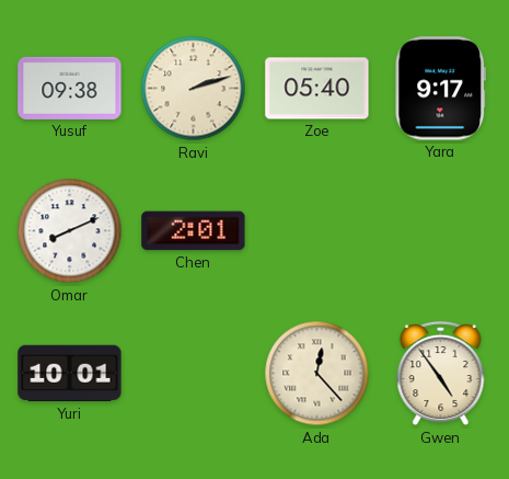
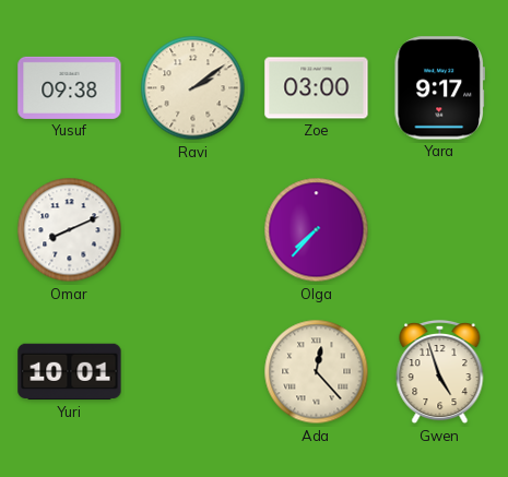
Ravi: 2:12 -> 2:09
Zoe: 05:40 -> 03:00
Chen: 2:01 -> none
Olga: none -> 7:37
Gwen: 4:54 -> 4:57
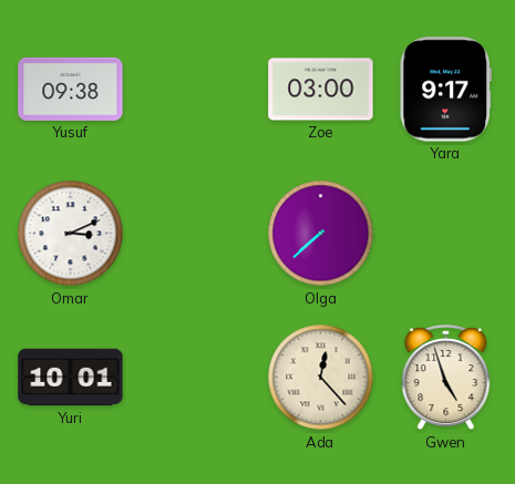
Ravi: 2:09 -> none
Omar: 8:11 -> 3:11
Olga: 7:37 -> 7:38
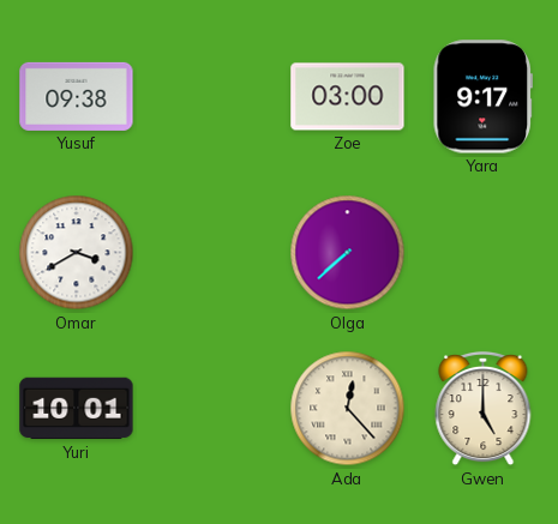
Omar: 3:11 -> 3:40
Gwen: 4:57 -> 5:00
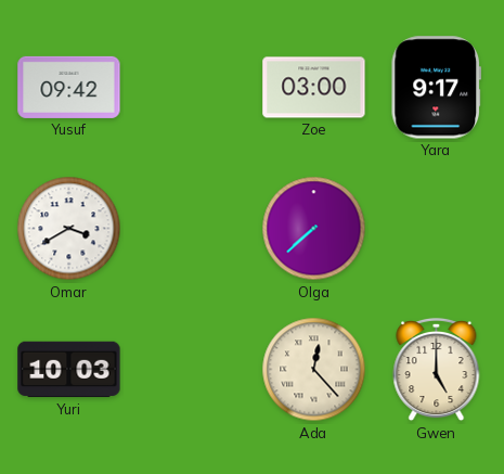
Yusuf: 09:38 -> 09:42
Yuri: 10:01 -> 10:03
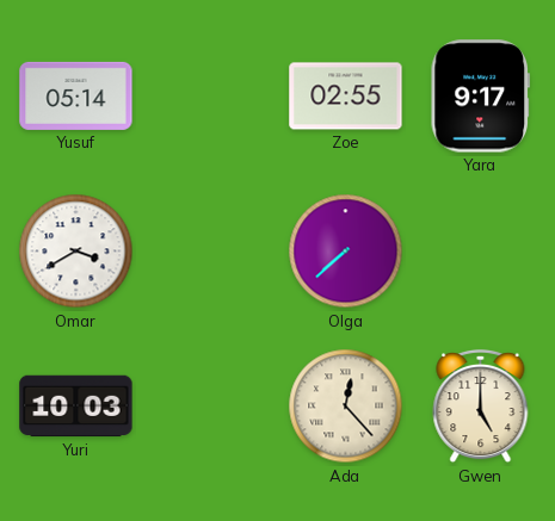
Yusuf: 09:42 -> 05:14
Zoe: 03:00 -> 02:55
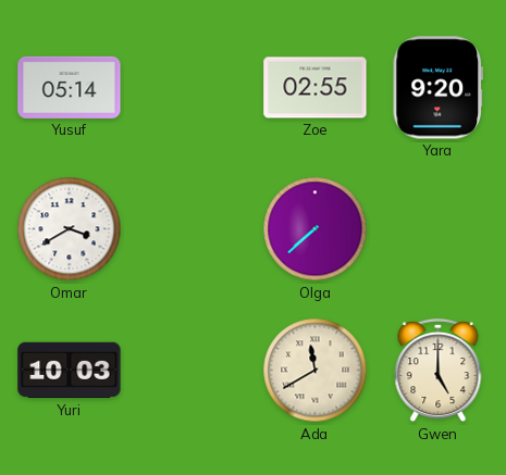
Yara: 9:17 -> 9:20
Ada: 12:23 -> 11:40
